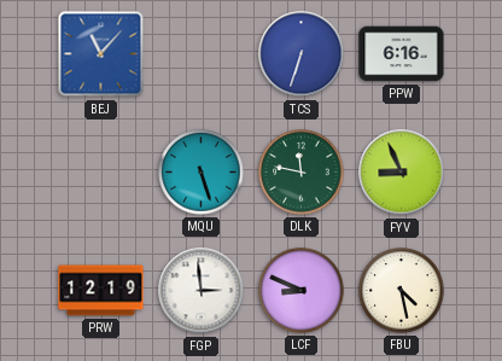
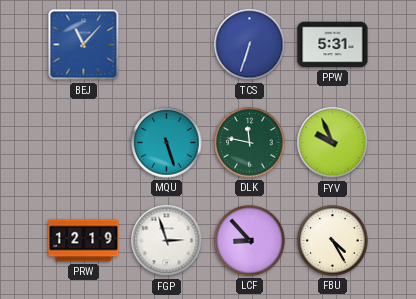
PPW: 6:16 -> 5:31
FYV: 8:56 -> 9:56
FGP: 2:59 -> 2:57
LCF: 8:49 -> 8:53
FBU: 4:28 -> 4:25
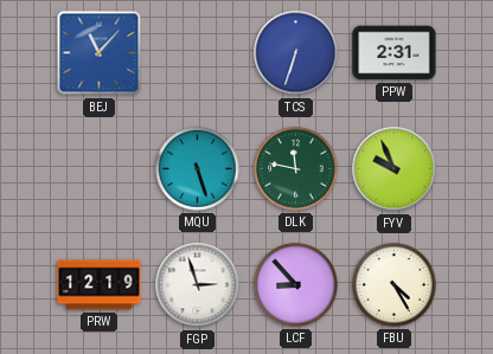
PPW: 5:31 -> 2:31
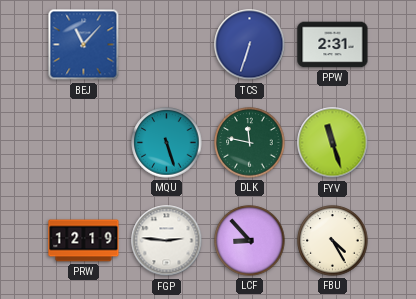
FYV: 9:56 -> 11:27
FGP: 2:57 -> 2:46
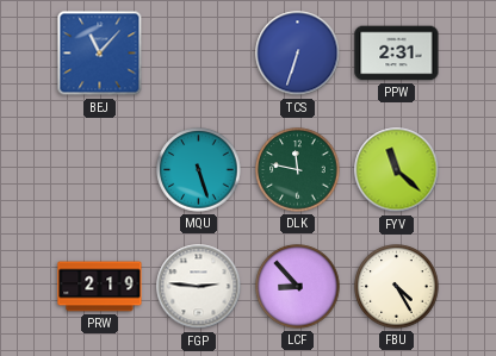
FYV: 11:27 -> 11:22
PRW: 12:19 -> 2:19
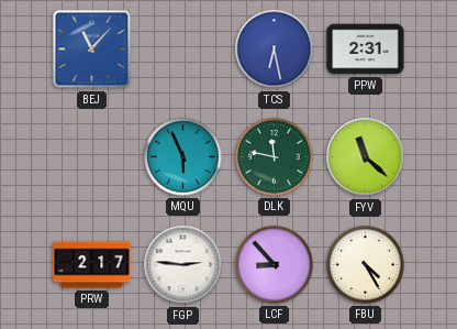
TCS: 6:33 -> 6:28
MQU: 5:27 -> 5:56
PRW: 2:19 -> 2:17
